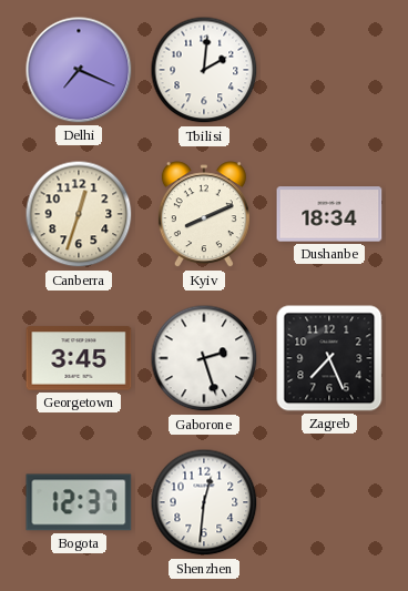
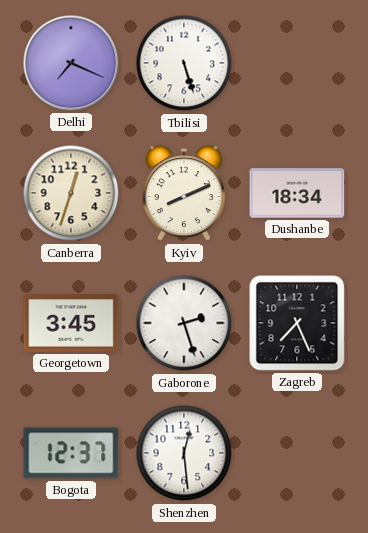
Tbilisi: 2:01 -> 5:27
Shenzhen: 12:31 -> 12:29
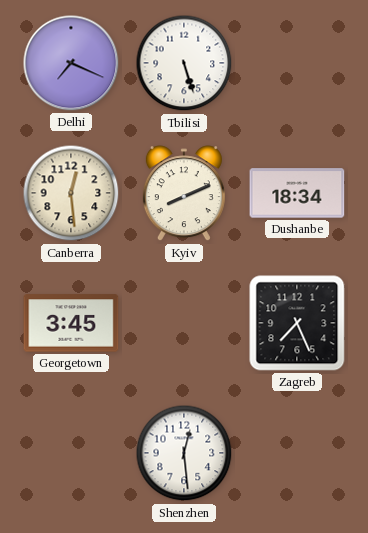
Canberra: 12:33 -> 12:29
Gaborone: 2:27 -> none
Bogota: 12:37 -> none
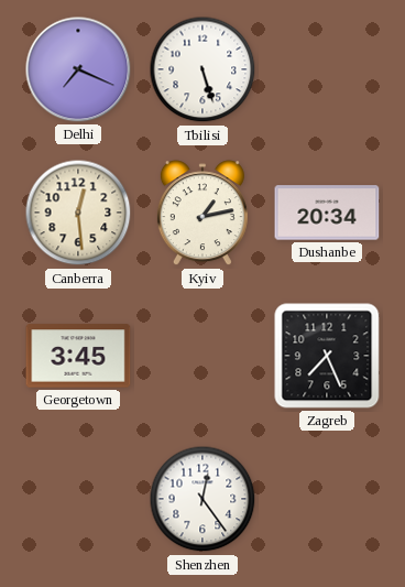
Kyiv: 8:11 -> 1:13
Dushanbe: 18:34 -> 20:34
Shenzhen: 12:29 -> 12:24
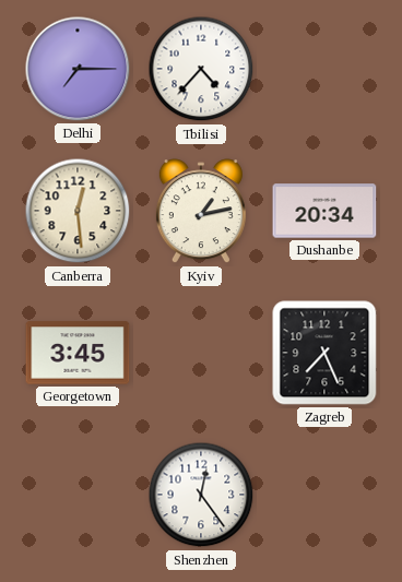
Delhi: 7:19 -> 7:15
Tbilisi: 5:27 -> 4:37
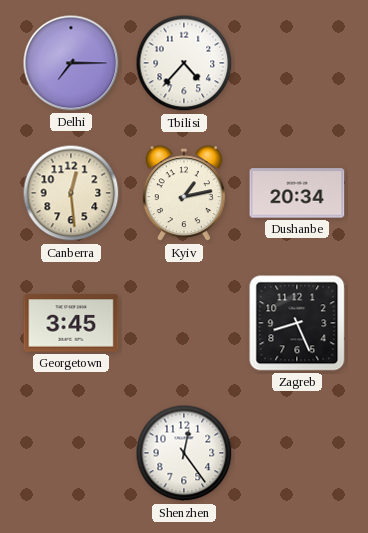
Zagreb: 7:26 -> 8:26
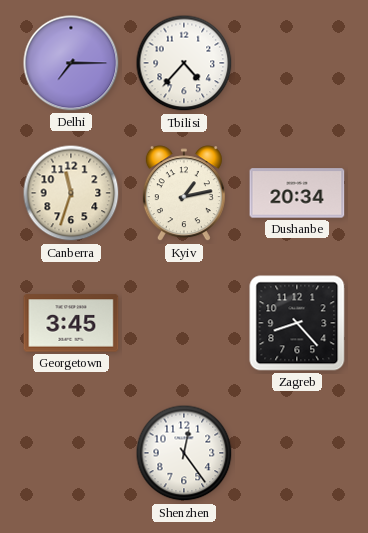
Canberra: 12:29 -> 11:33
Zagreb: 8:26 -> 8:23
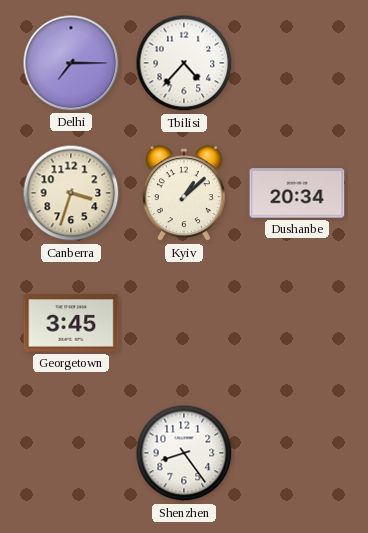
Canberra: 11:33 -> 3:33
Kyiv: 1:13 -> 1:08
Zagreb: 8:23 -> none
Shenzhen: 12:24 -> 8:24
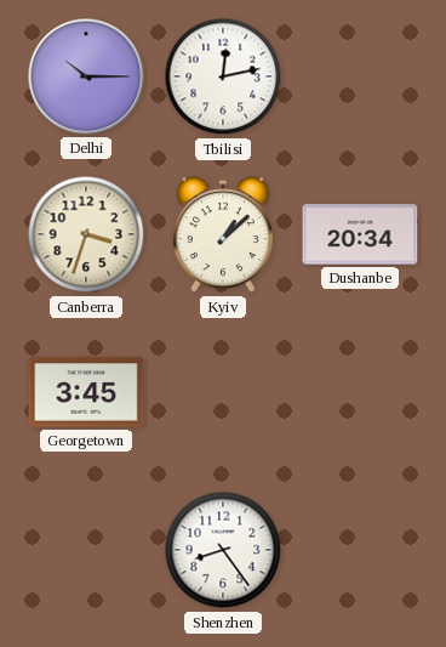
Delhi: 7:15 -> 10:15
Tbilisi: 4:37 -> 12:13
